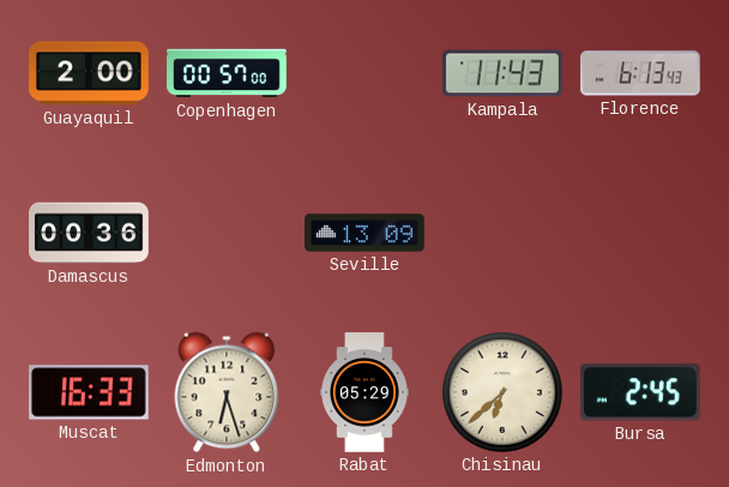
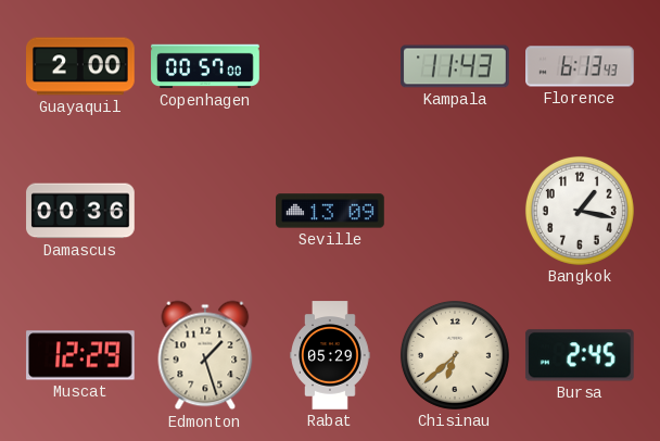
Bangkok: none -> 1:17
Muscat: 16:33 -> 12:29
Edmonton: 6:27 -> 1:27
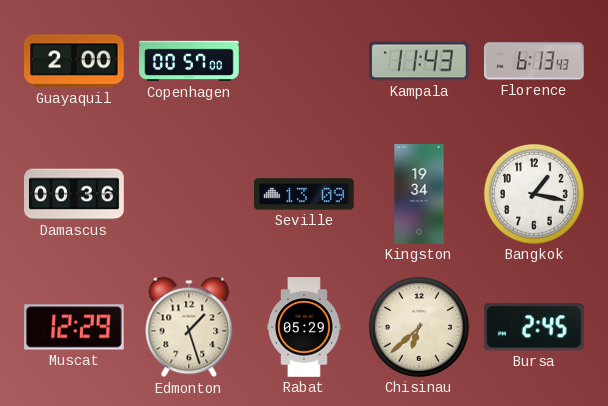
Kingston: none -> 19:34
